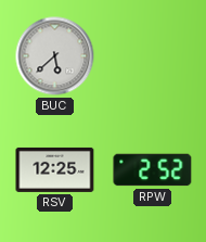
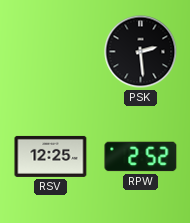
BUC: 5:38 -> none
PSK: none -> 2:29
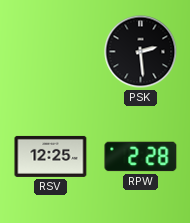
RPW: 2:52 -> 2:28
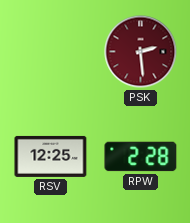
PSK dial: black -> burgundy
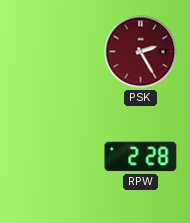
PSK: 2:29 -> 2:25
RSV: 12:25 -> none
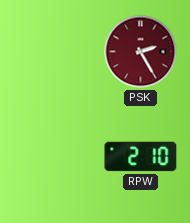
RPW: 2:28 -> 2:10
